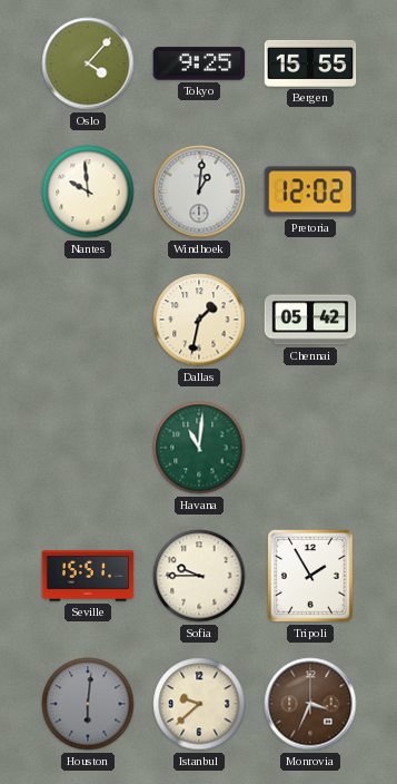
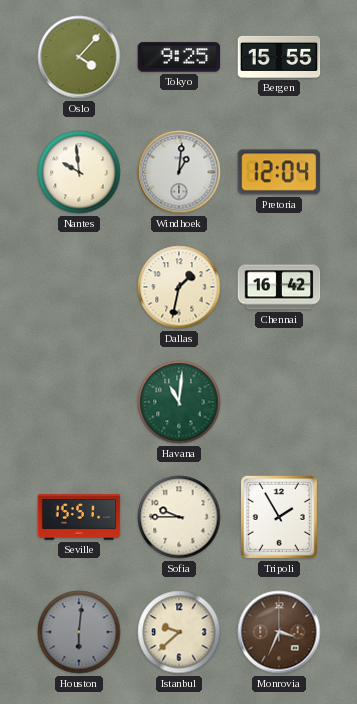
Pretoria: 12:02 -> 12:04
Chennai: 05:42 -> 16:42
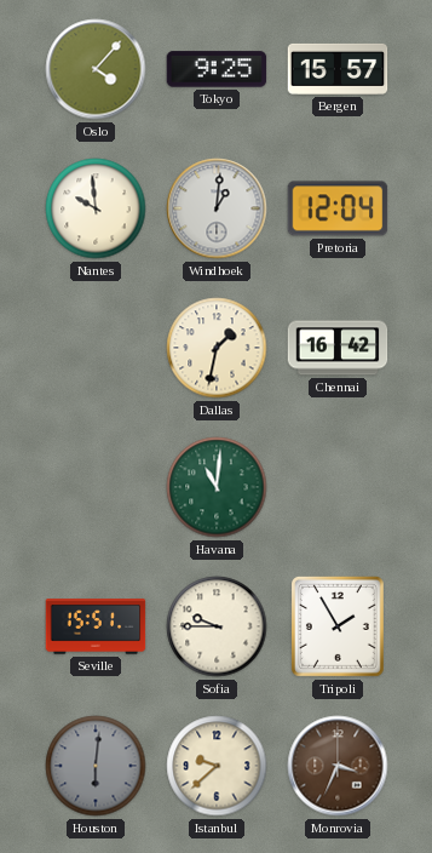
Bergen: 15:55 -> 15:57
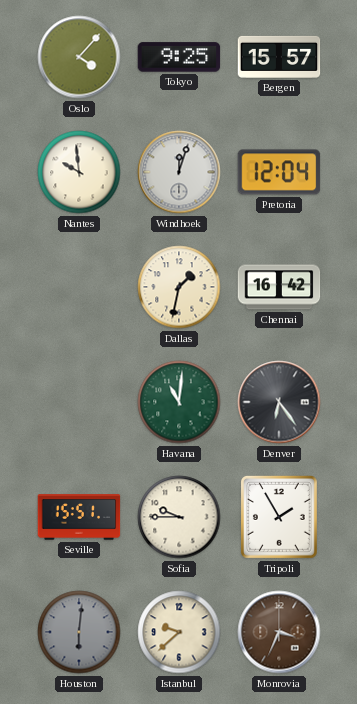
Windhoek: 1:01 -> 12:03
Denver: none -> 6:24
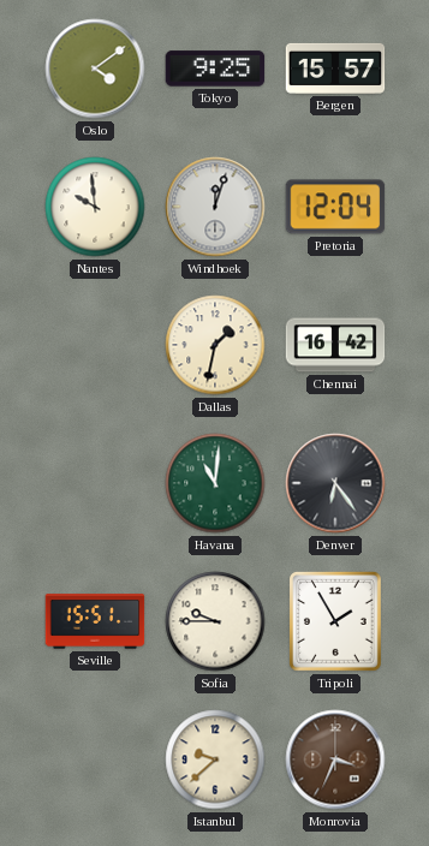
Oslo: 4:07 -> 4:09
Houston: 6:01 -> none
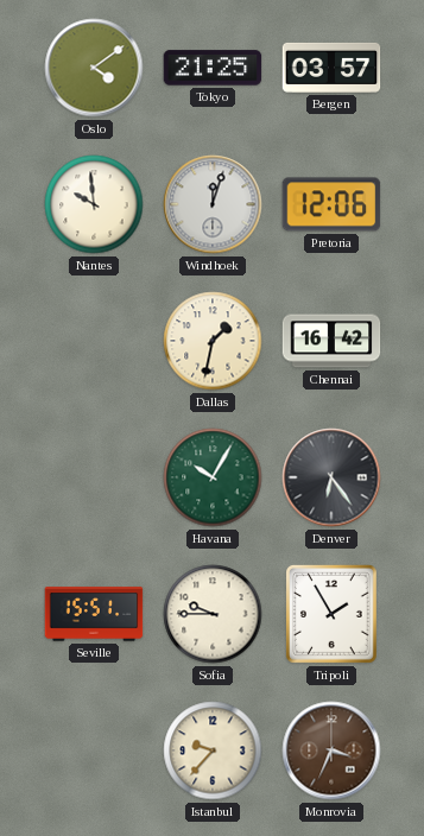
Tokyo: 9:25 -> 21:25
Bergen: 15:57 -> 03:57
Pretoria: 12:04 -> 12:06
Havana: 11:01 -> 10:05
Istanbul: 9:38 -> 9:37
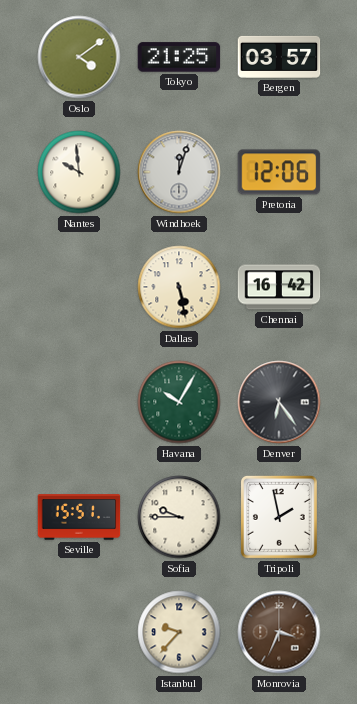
Dallas: 1:32 -> 5:28
Tripoli: 1:55 -> 1:58
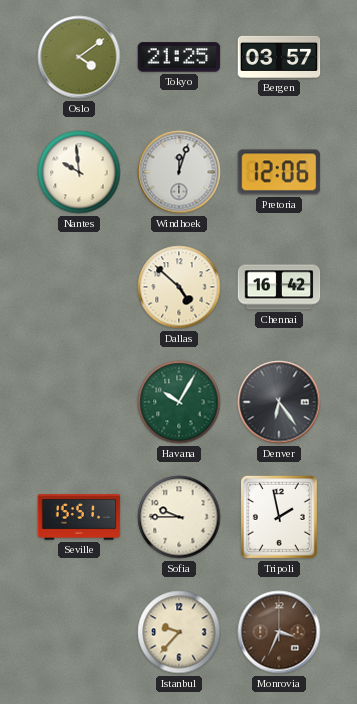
Dallas: 5:28 -> 4:52
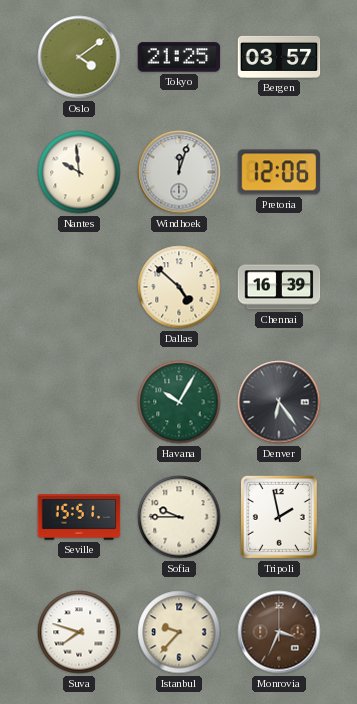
Chennai: 16:42 -> 16:39
Suva: none -> 7:48
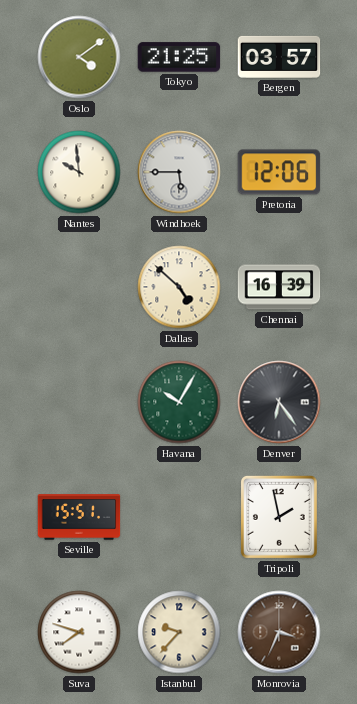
Windhoek: 12:03 -> 5:45
Sofia: 9:45 -> none
